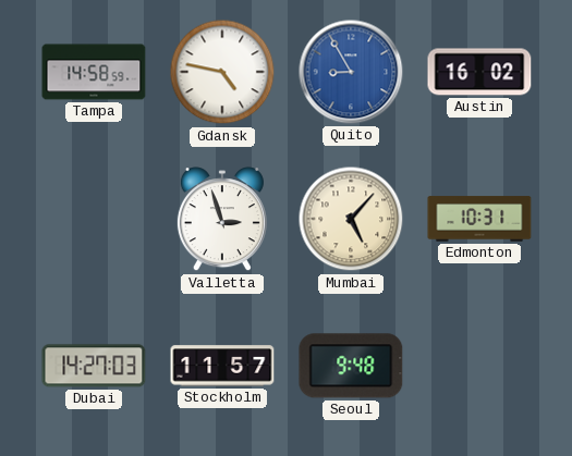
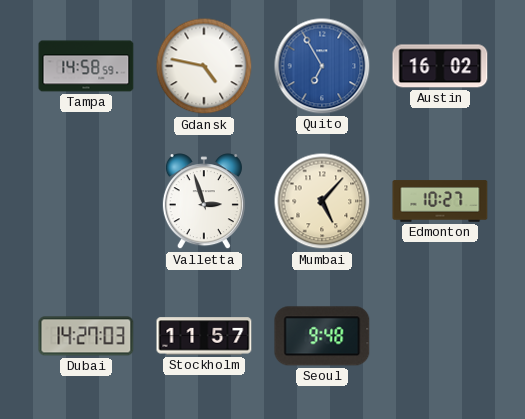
Quito: 8:55 -> 6:55
Edmonton: 10:31 -> 10:27
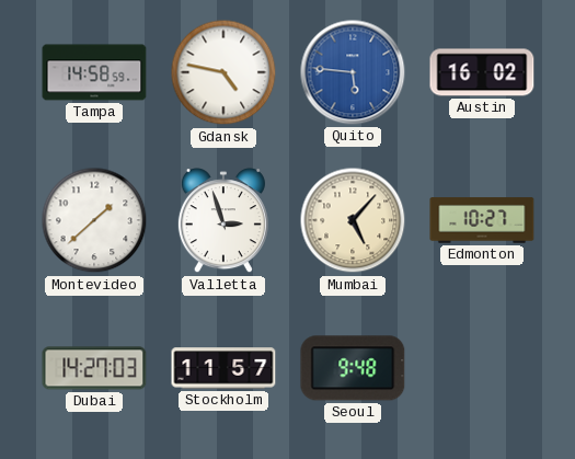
Quito: 6:55 -> 5:46
Montevideo: none -> 1:38
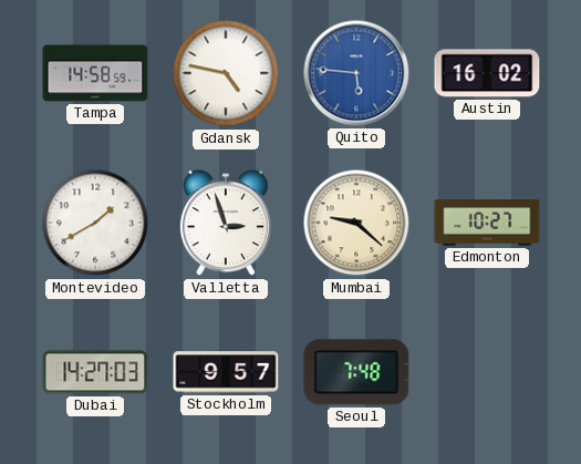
Montevideo: 1:38 -> 1:40
Mumbai: 5:07 -> 9:22
Stockholm: 11:57 -> 9:57
Seoul: 9:48 -> 7:48
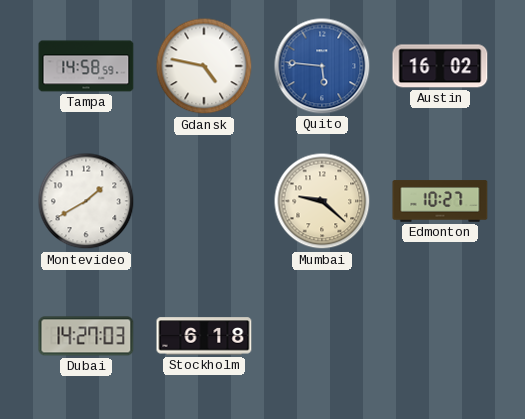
Valletta: 2:57 -> none
Stockholm: 9:57 -> 6:18
Seoul: 7:48 -> none
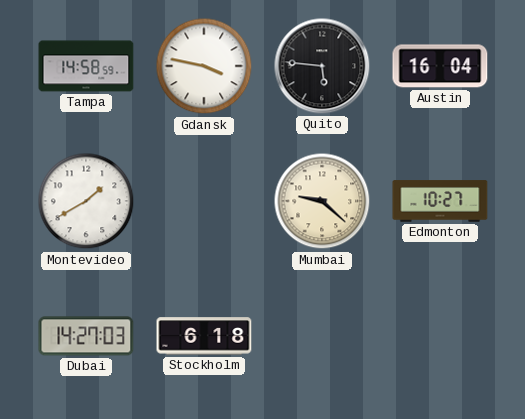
Gdansk: 4:47 -> 3:47
Quito dial: blue -> black
Austin: 16:02 -> 16:04
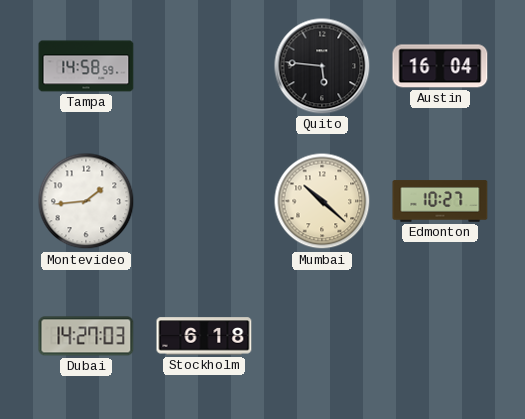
Gdansk: 3:47 -> none
Montevideo: 1:40 -> 1:44
Mumbai: 9:22 -> 10:22
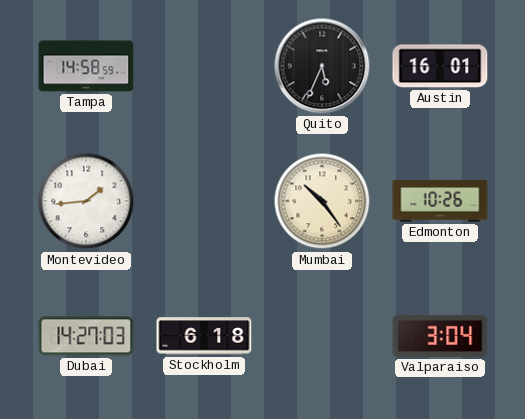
Quito: 5:46 -> 5:34
Austin: 16:04 -> 16:01
Mumbai: 10:22 -> 10:24
Edmonton: 10:27 -> 10:26
Valparaiso: none -> 3:04
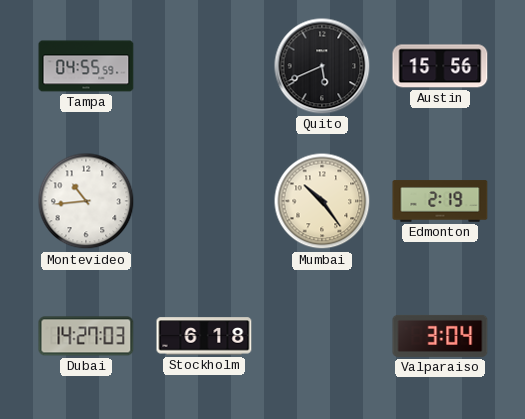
Tampa: 14:58 -> 04:55
Quito: 5:34 -> 5:41
Austin: 16:01 -> 15:56
Montevideo: 1:44 -> 10:44
Edmonton: 10:26 -> 2:19
